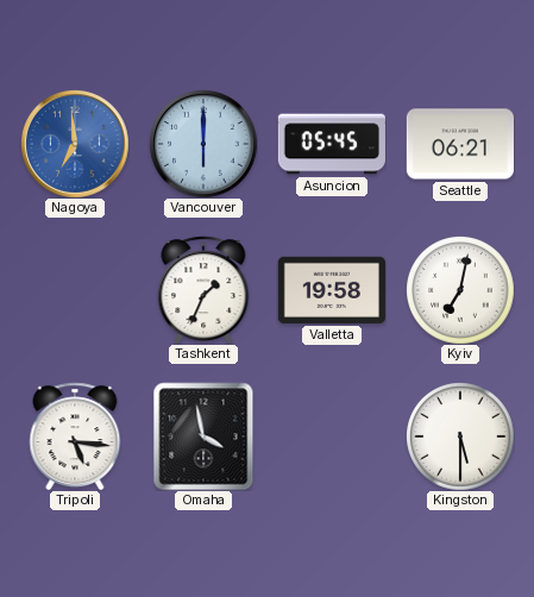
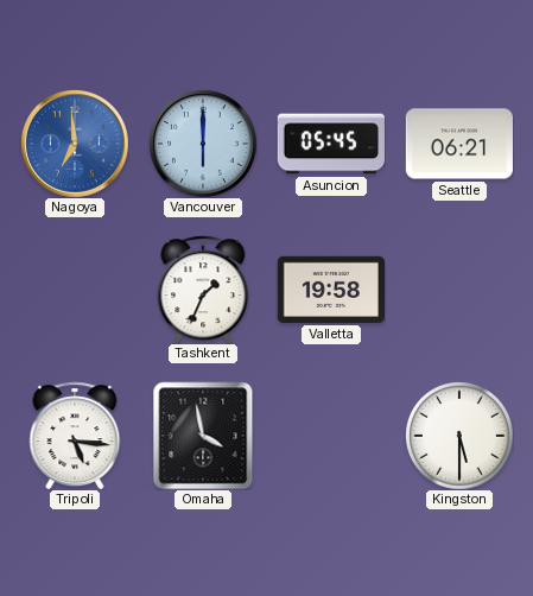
Kyiv: 7:02 -> none
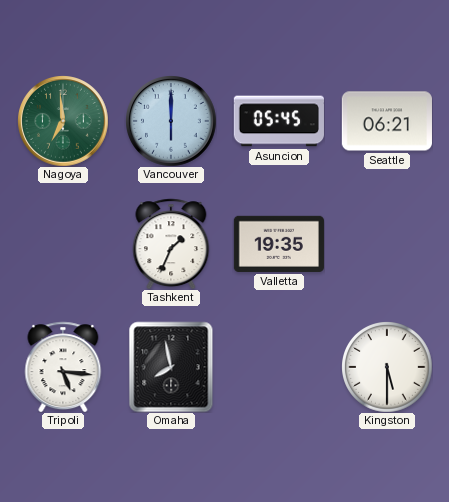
Nagoya dial: blue -> green
Valletta: 19:58 -> 19:35
Omaha: 3:58 -> 7:58
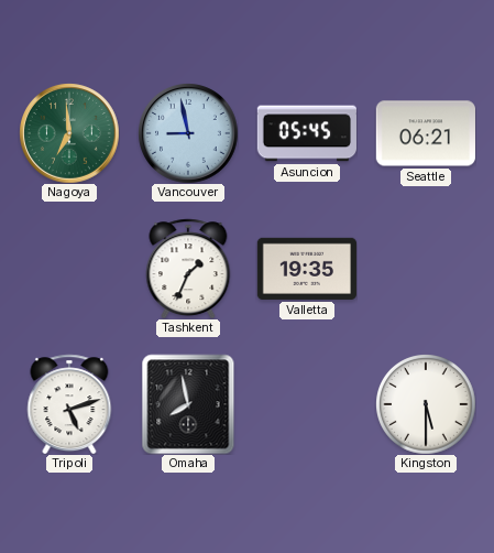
Vancouver: 6:00 -> 8:58
Tripoli: 5:16 -> 5:12
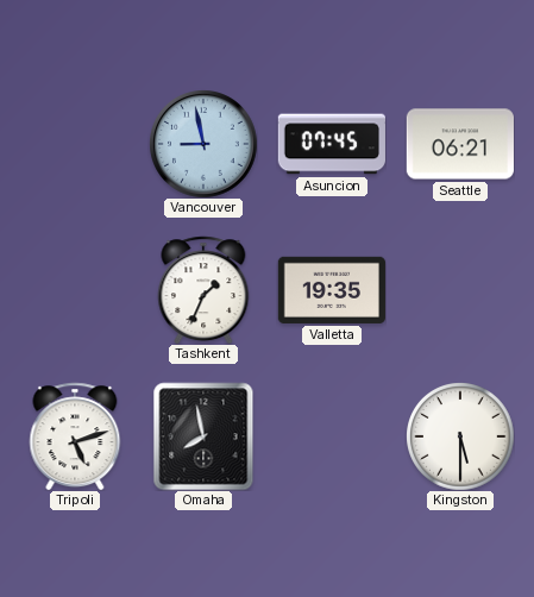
Nagoya: 6:59 -> none
Asuncion: 05:45 -> 07:45
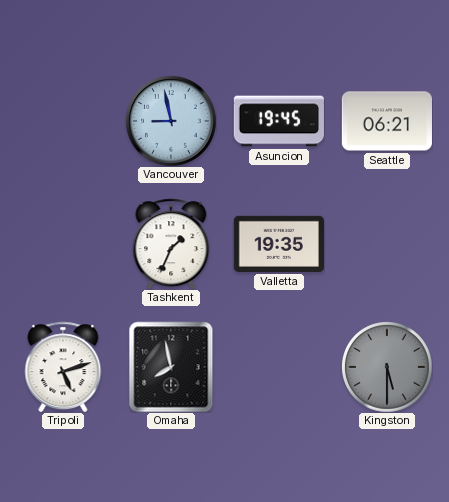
Asuncion: 07:45 -> 19:45
Kingston dial: white -> grey
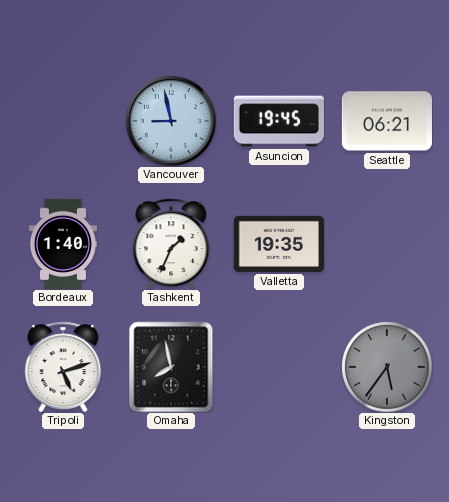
Bordeaux: none -> 1:40
Kingston: 5:30 -> 5:36
